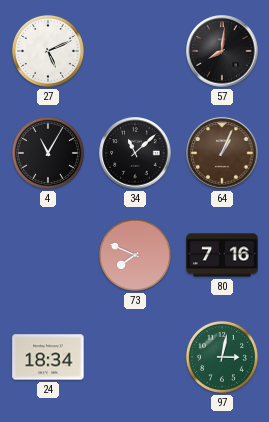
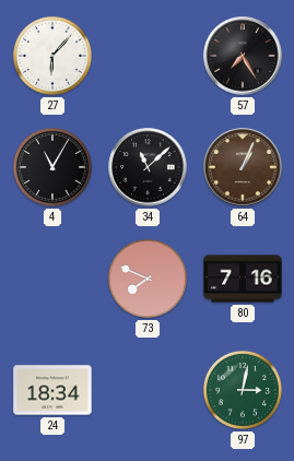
27: 5:11 -> 6:07
57: 8:01 -> 7:25
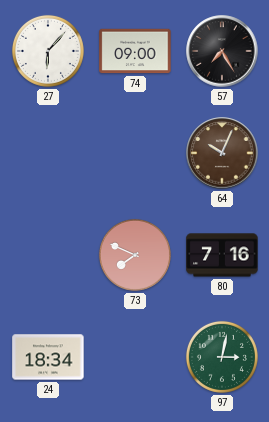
74: none -> 09:00
4: 11:05 -> none
34: 11:08 -> none
64: 1:04 -> 10:04
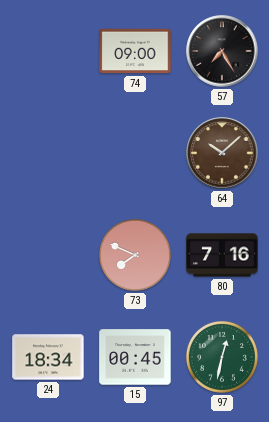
27: 6:07 -> none
64: 10:04 -> 10:08
15: none -> 00:45
97: 3:02 -> 12:32
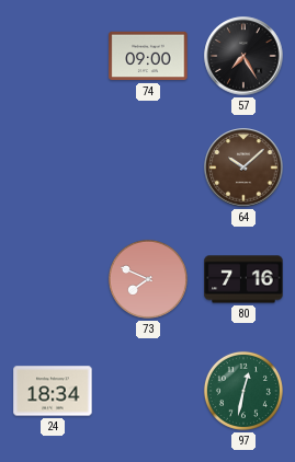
15: 00:45 -> none
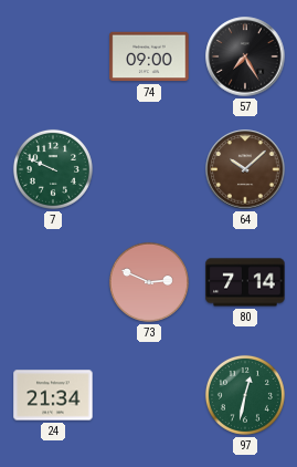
7: none -> 9:49
73: 7:49 -> 2:49
80: 7:16 -> 7:14
24: 18:34 -> 21:34
